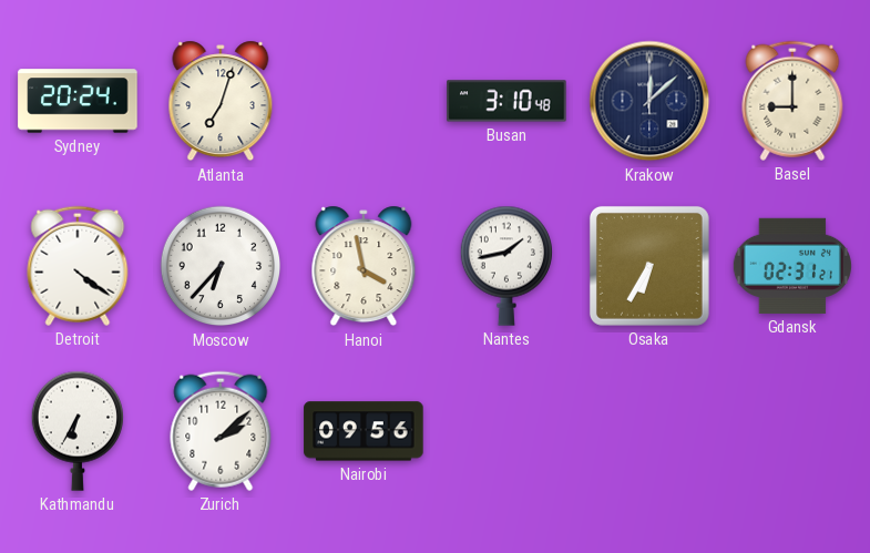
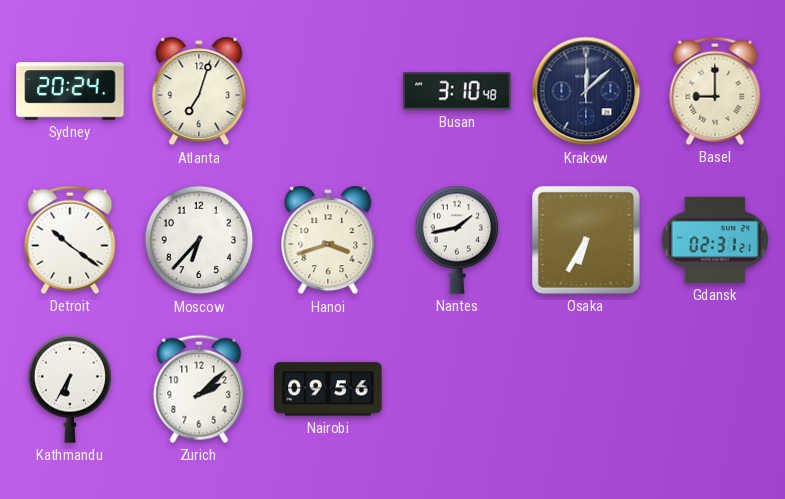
Detroit: 4:21 -> 10:21
Hanoi: 3:58 -> 3:42
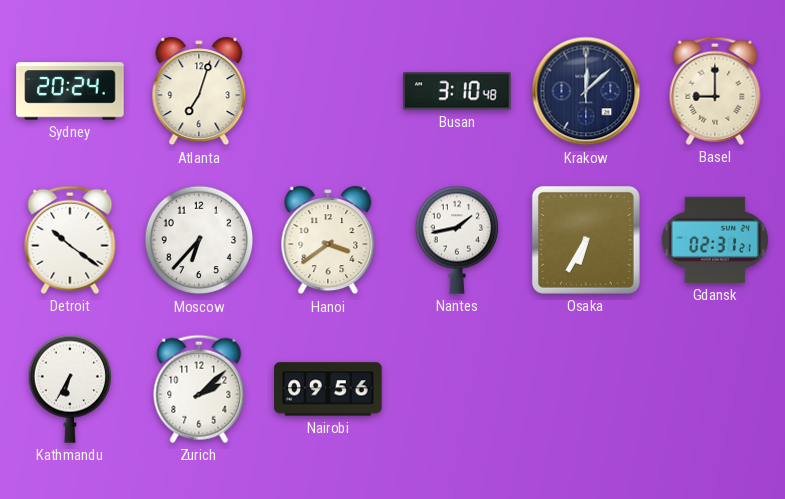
Hanoi: 3:42 -> 3:39
